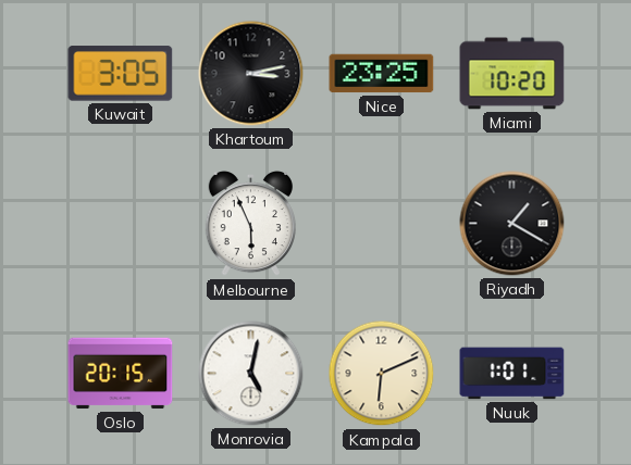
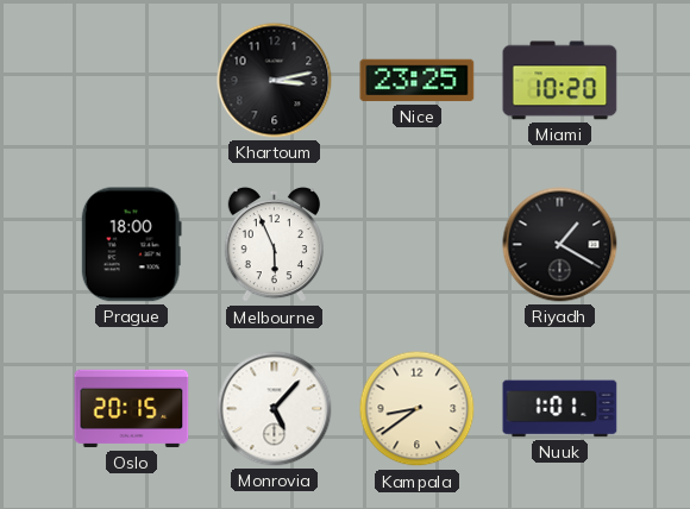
Kuwait: 3:05 -> none
Prague: none -> 18:00
Monrovia: 5:02 -> 5:07
Kampala: 6:11 -> 8:39
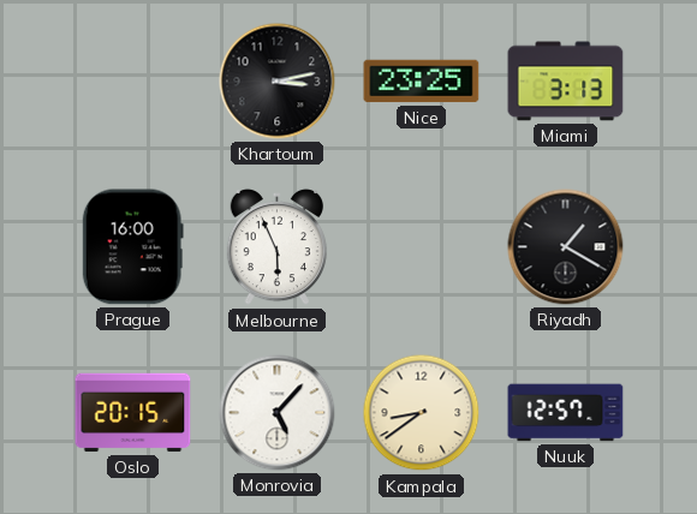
Miami: 10:20 -> 3:13
Prague: 18:00 -> 16:00
Nuuk: 1:01 -> 12:57
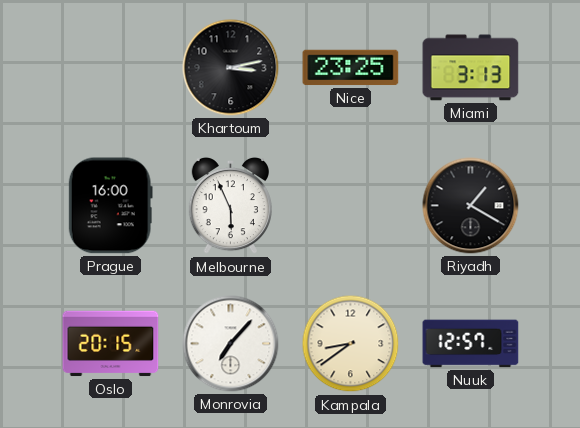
Monrovia: 5:07 -> 7:07
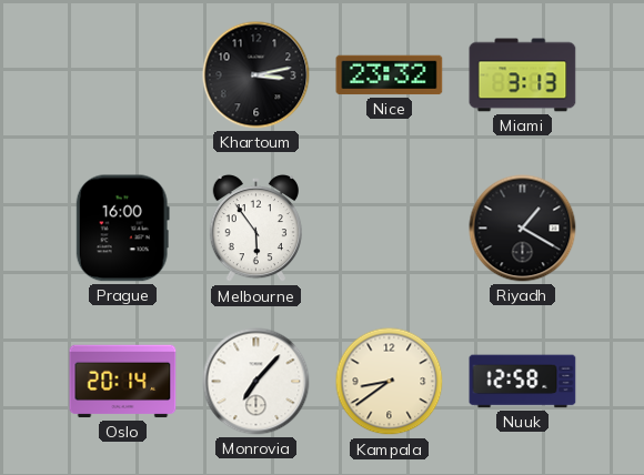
Nice: 23:25 -> 23:32
Melbourne: 5:56 -> 5:54
Oslo: 20:15 -> 20:14
Nuuk: 12:57 -> 12:58
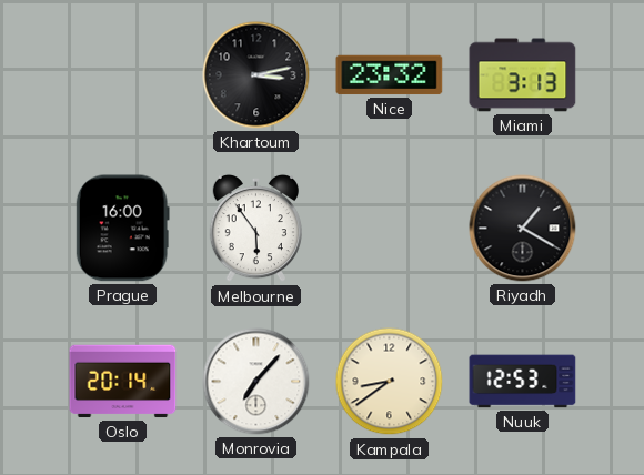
Nuuk: 12:58 -> 12:53
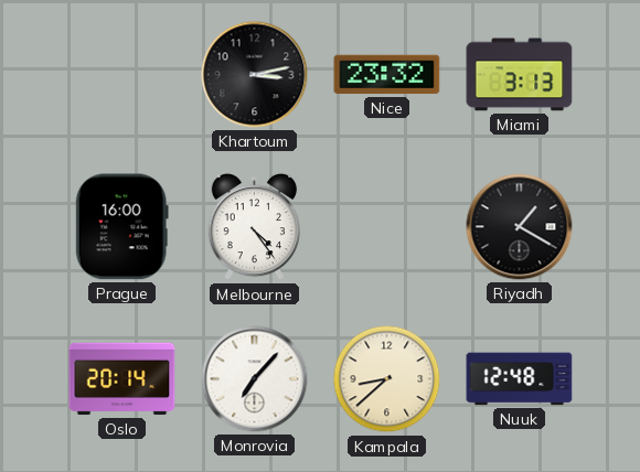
Melbourne: 5:54 -> 4:24
Kampala: 8:39 -> 8:38
Nuuk: 12:53 -> 12:48
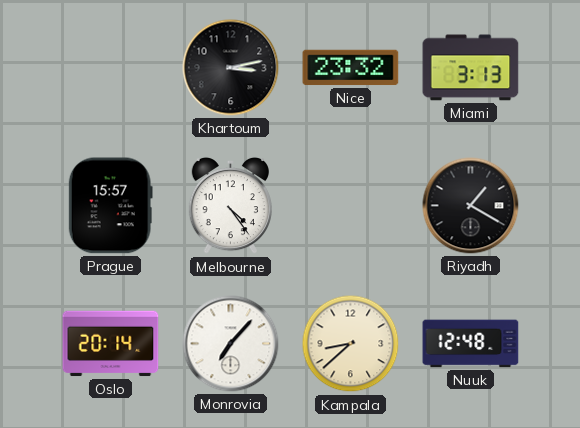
Prague: 16:00 -> 15:57
